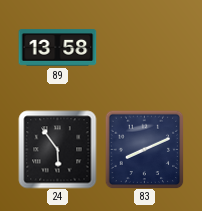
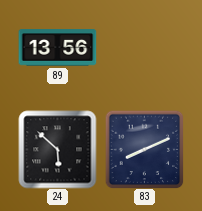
89: 13:58 -> 13:56
24: 5:54 -> 5:52
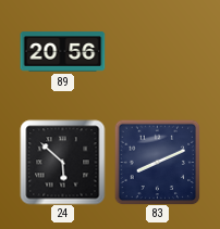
89: 13:56 -> 20:56
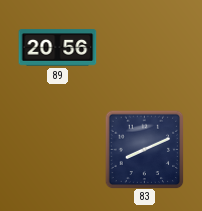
24: 5:52 -> none
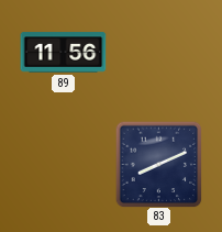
89: 20:56 -> 11:56
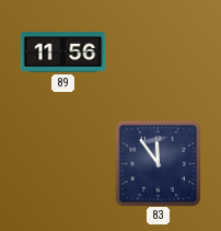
83: 8:11 -> 11:54
